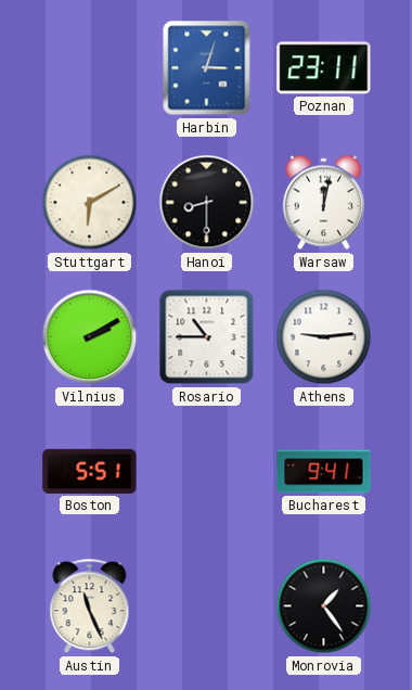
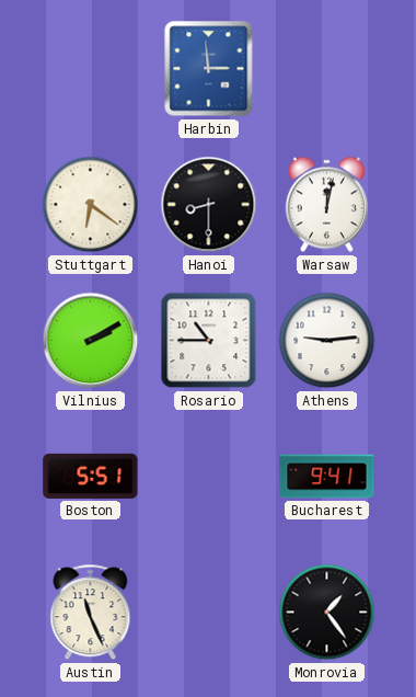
Harbin: 3:03 -> 2:59
Poznan: 23:11 -> none
Stuttgart: 6:10 -> 6:21
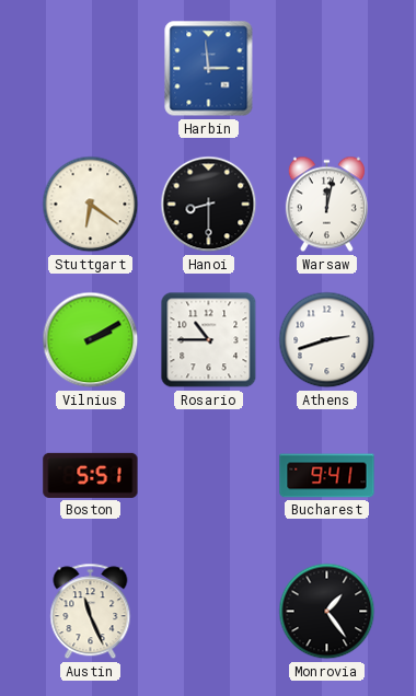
Athens: 9:14 -> 2:42
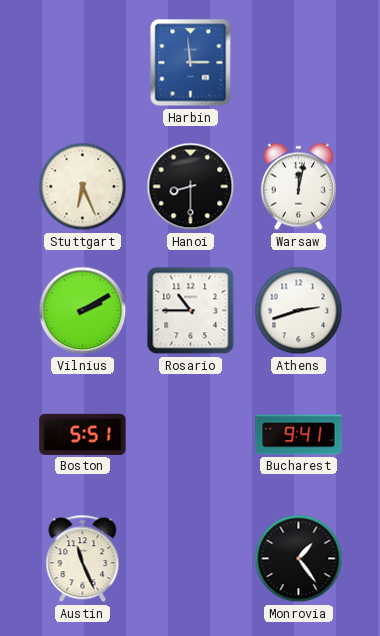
Stuttgart: 6:21 -> 6:26
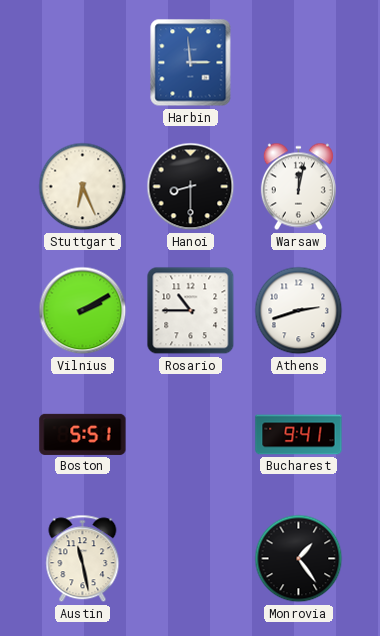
Austin: 11:26 -> 11:28
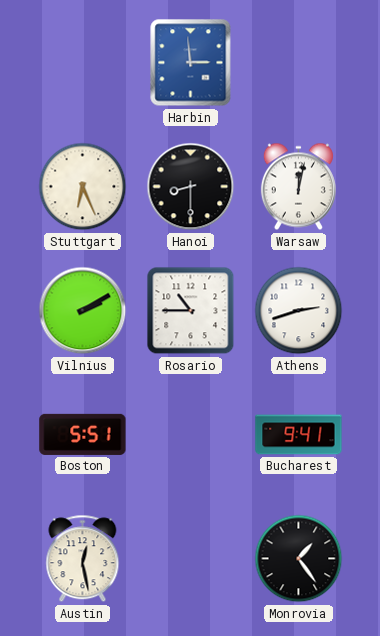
Austin: 11:28 -> 12:28
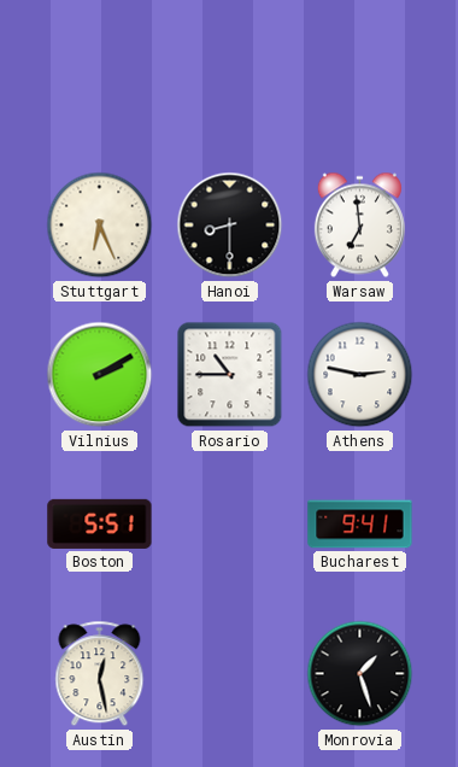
Harbin: 2:59 -> none
Warsaw: 12:02 -> 6:59
Athens: 2:42 -> 2:47
Monrovia: 1:24 -> 1:27
